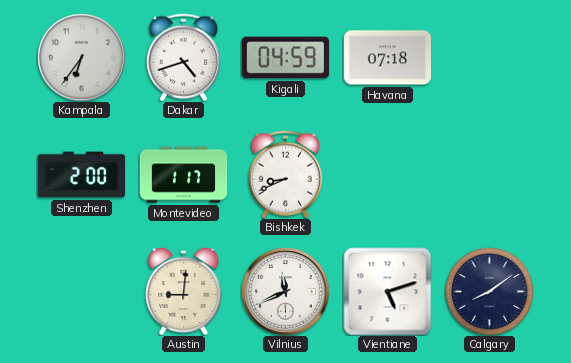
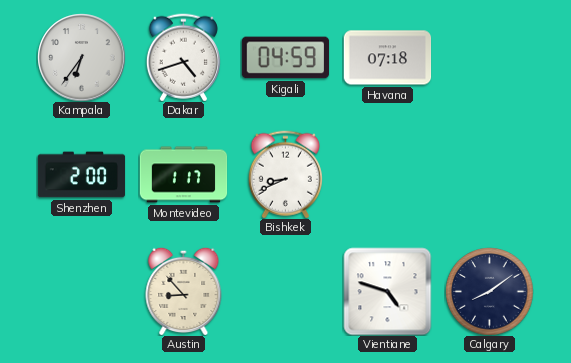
Austin: 9:01 -> 8:53
Vilnius: 11:41 -> none
Vientiane: 5:12 -> 4:48
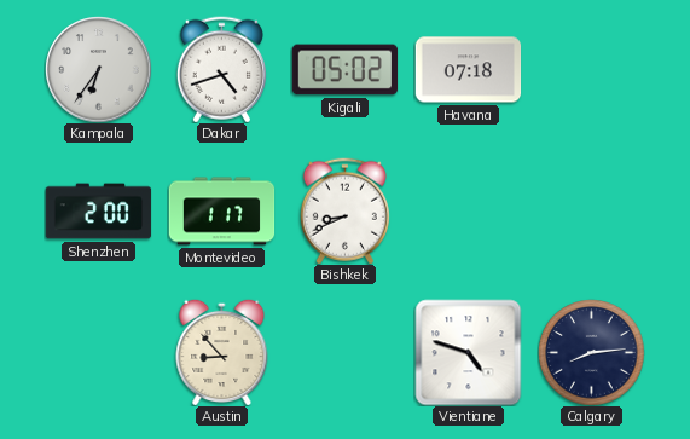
Kigali: 04:59 -> 05:02
Calgary: 8:09 -> 8:14
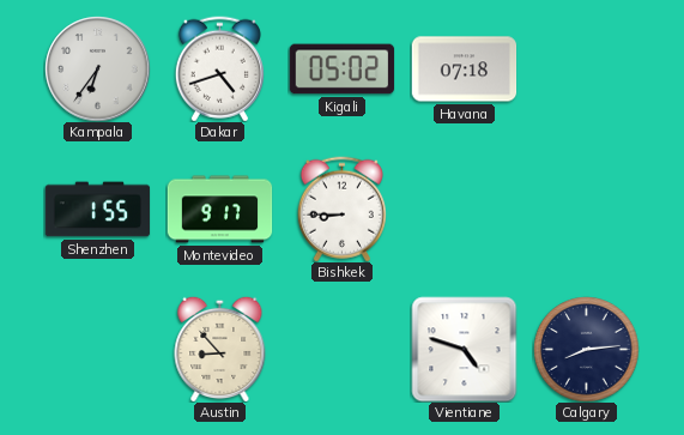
Shenzhen: 2:00 -> 1:55
Montevideo: 1:17 -> 9:17
Bishkek: 8:41 -> 8:45
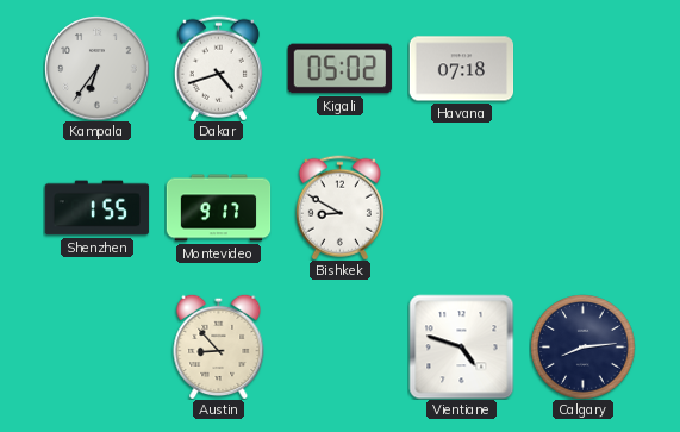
Bishkek: 8:45 -> 8:50
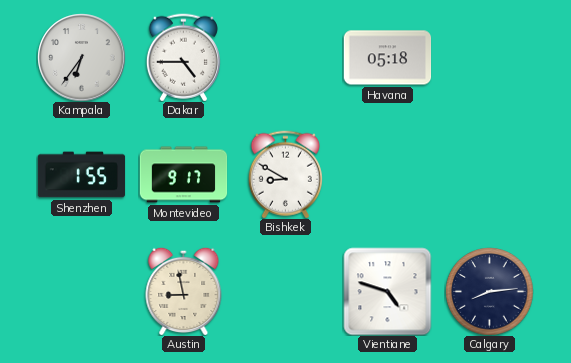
Dakar: 4:42 -> 4:45
Kigali: 05:02 -> none
Havana: 07:18 -> 05:18
Austin: 8:53 -> 8:58
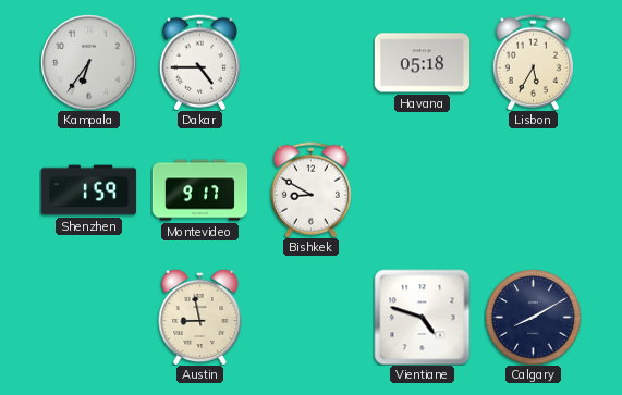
Lisbon: none -> 5:35
Shenzhen: 1:55 -> 1:59
Calgary: 8:14 -> 8:10
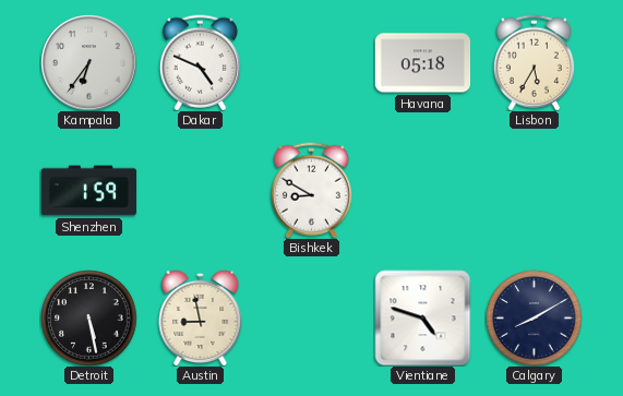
Dakar: 4:45 -> 4:49
Montevideo: 9:17 -> none
Detroit: none -> 5:28
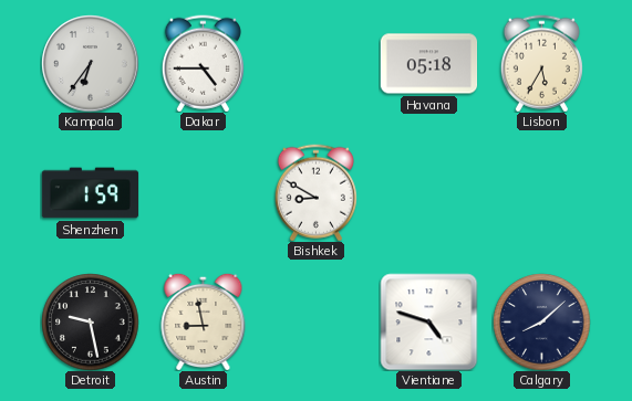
Dakar: 4:49 -> 4:45
Detroit: 5:28 -> 9:28
Calgary: 8:10 -> 8:08
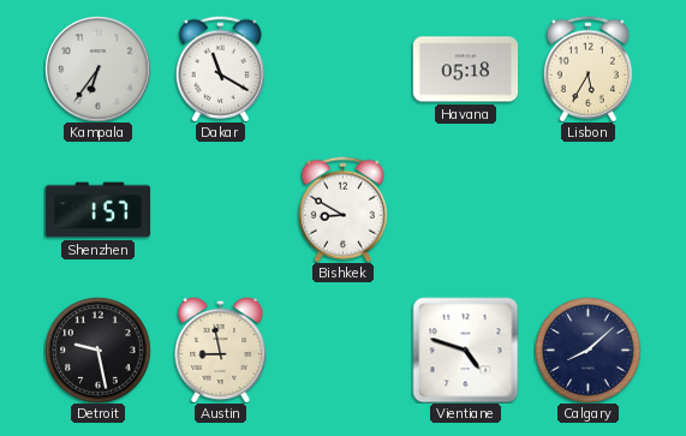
Dakar: 4:45 -> 11:20
Shenzhen: 1:59 -> 1:57
